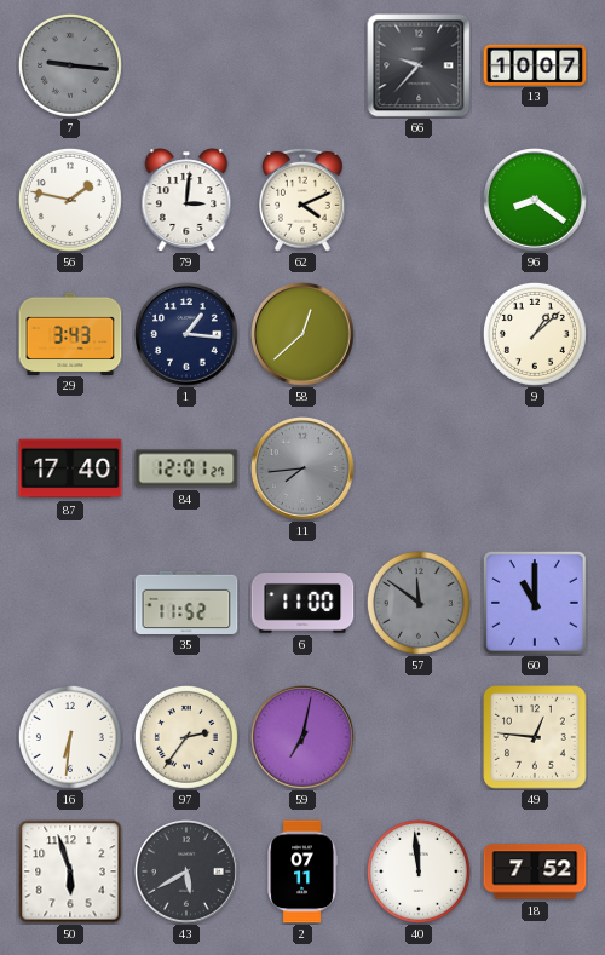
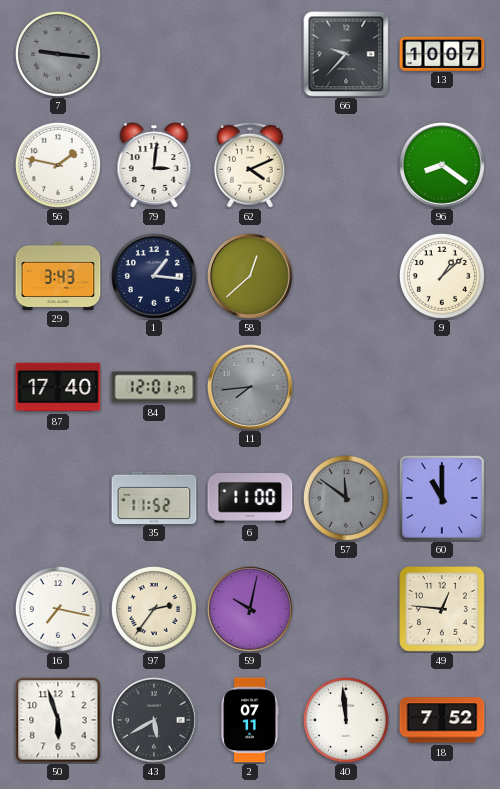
16: 6:31 -> 7:17
59: 7:02 -> 10:02
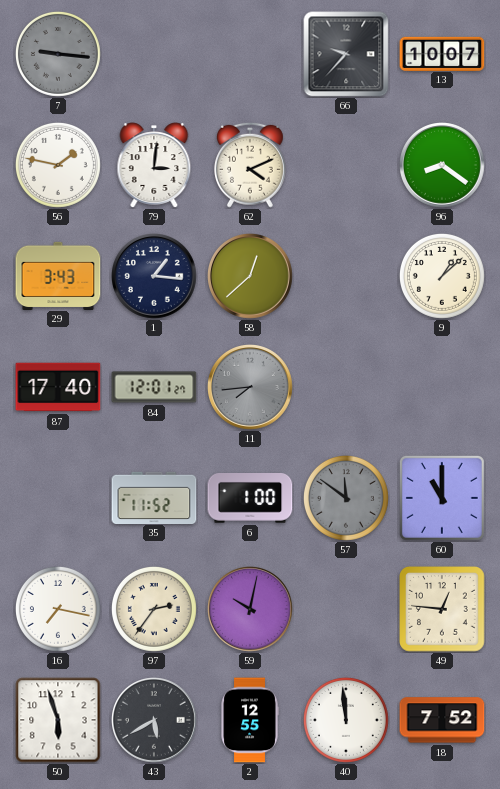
6: 11:00 -> 1:00
2: 07:11 -> 12:55
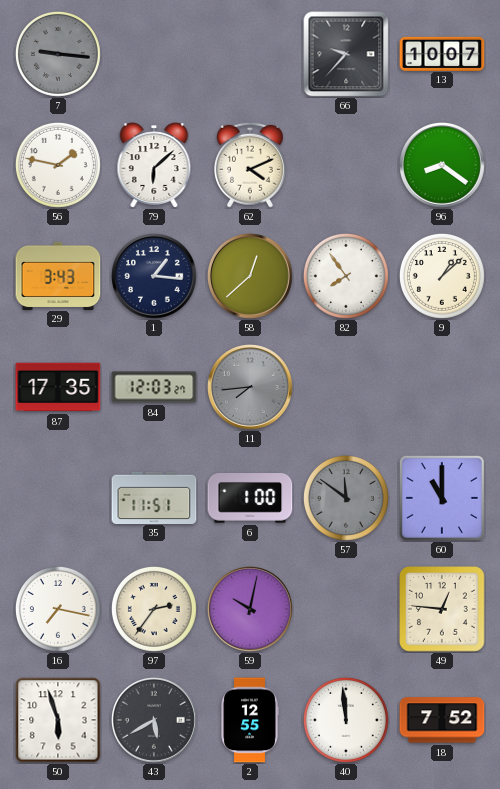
79: 3:01 -> 6:08
82: none -> 7:54
87: 17:40 -> 17:35
84: 12:01 -> 12:03
35: 11:52 -> 11:51
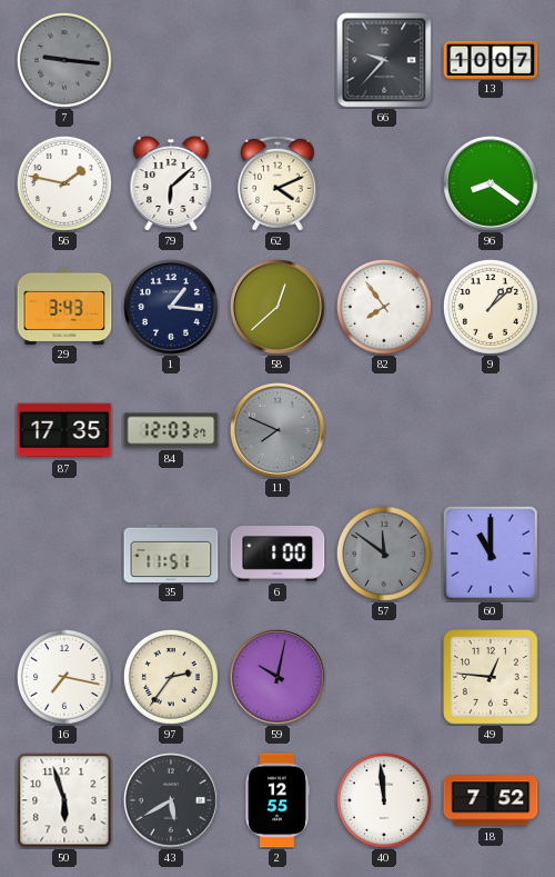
11: 7:44 -> 7:49
